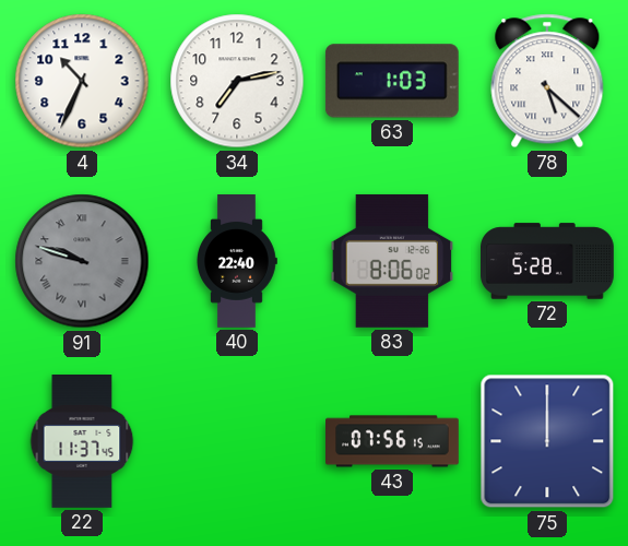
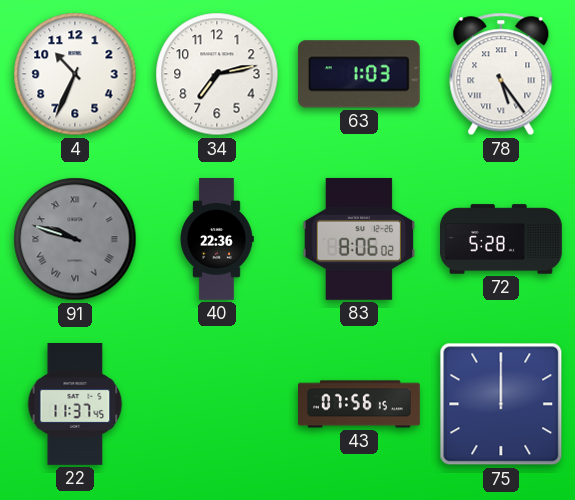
78: 5:22 -> 5:24
40: 22:40 -> 22:36
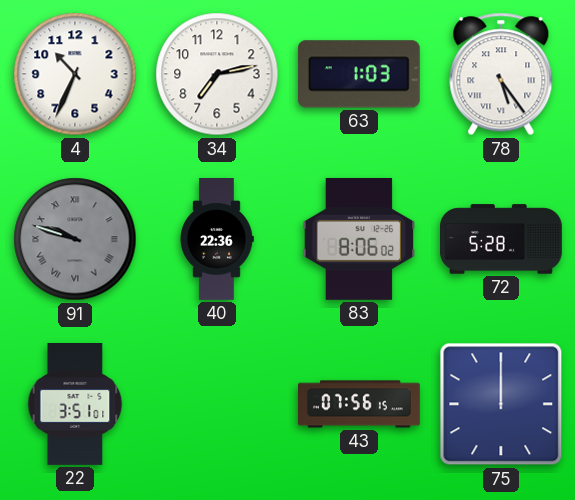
22: 11:37 -> 3:51
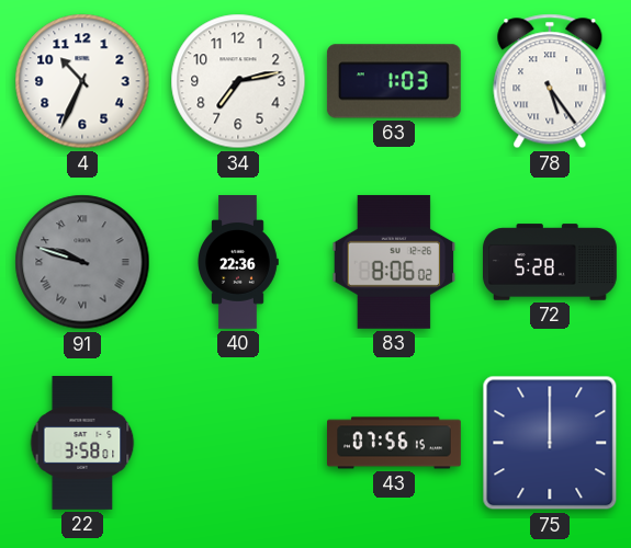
22: 3:51 -> 3:58
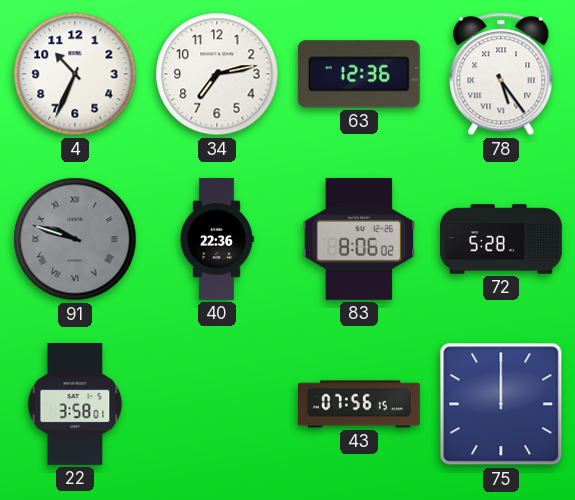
63: 1:03 -> 12:36
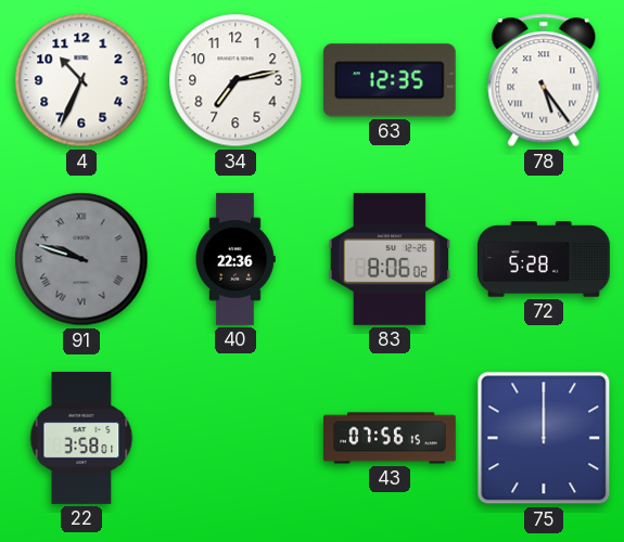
63: 12:36 -> 12:35
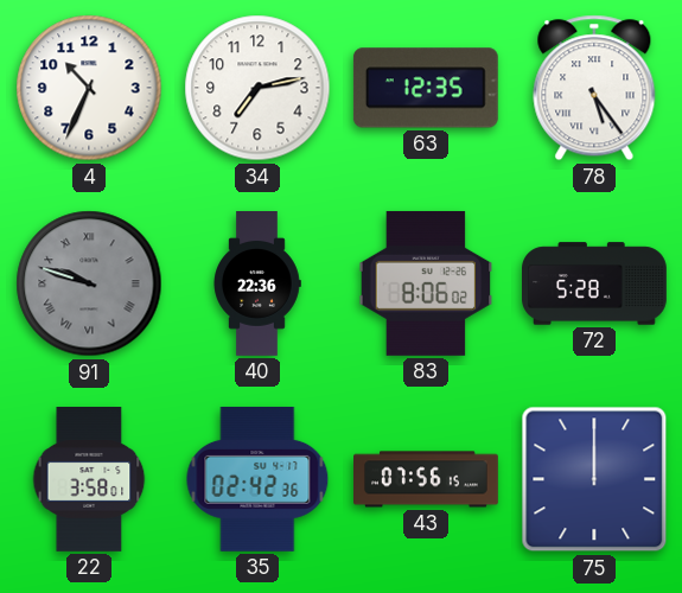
35: none -> 02:42
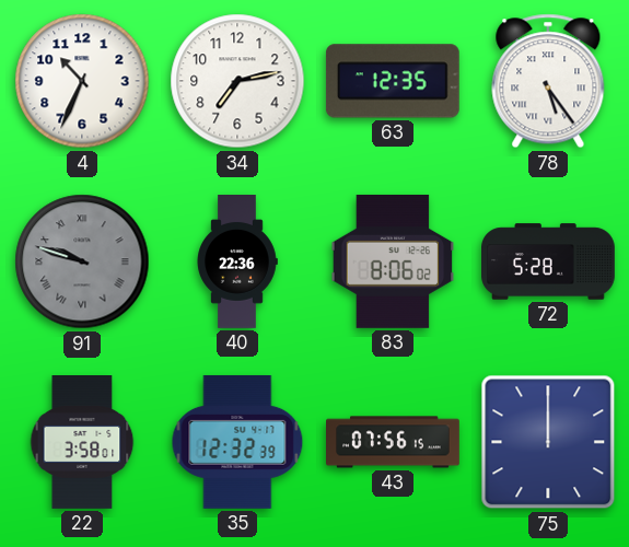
35: 02:42 -> 12:32
